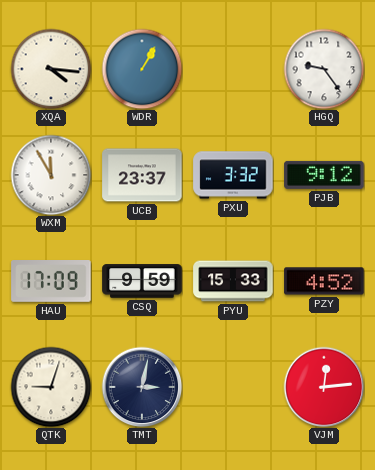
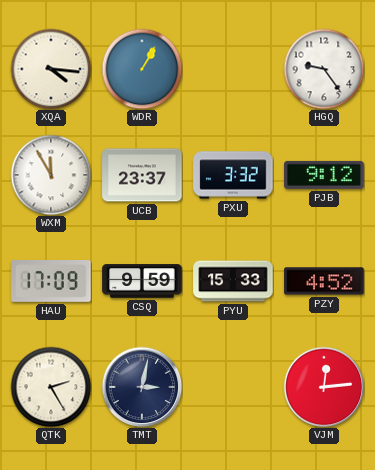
QTK: 9:03 -> 2:25
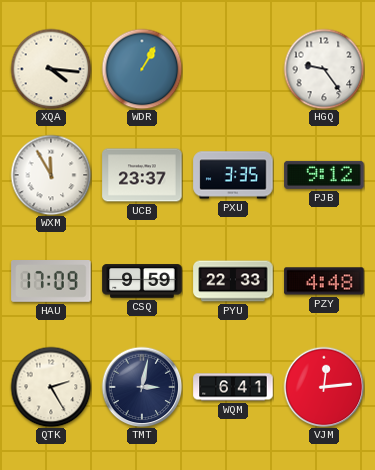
PXU: 3:32 -> 3:35
PYU: 15:33 -> 22:33
PZY: 4:52 -> 4:48
WQM: none -> 6:41
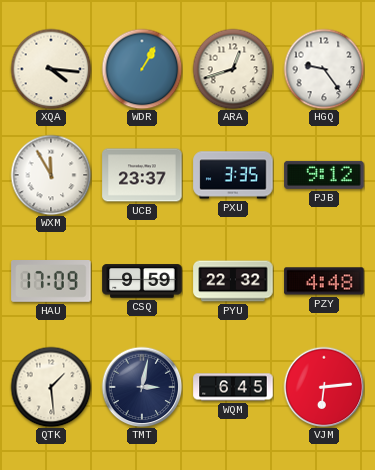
ARA: none -> 12:42
PYU: 22:33 -> 22:32
QTK: 2:25 -> 1:29
WQM: 6:41 -> 6:45
VJM: 12:14 -> 6:14
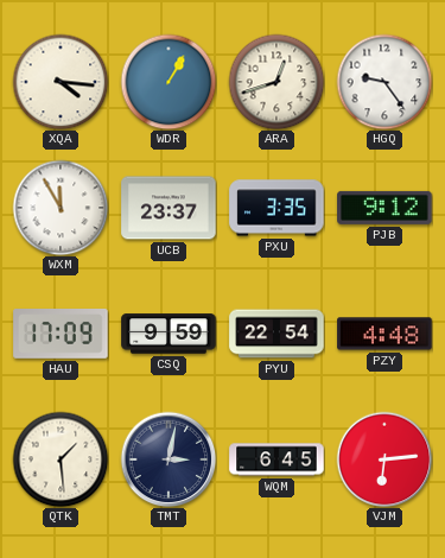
PYU: 22:32 -> 22:54
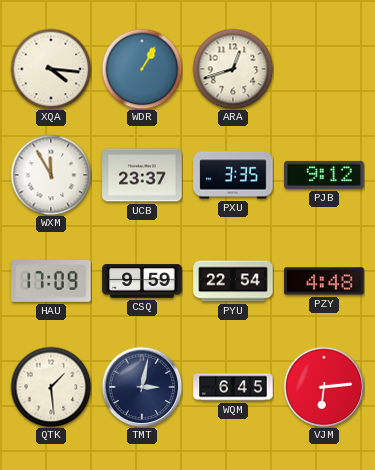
HGQ: 9:24 -> none
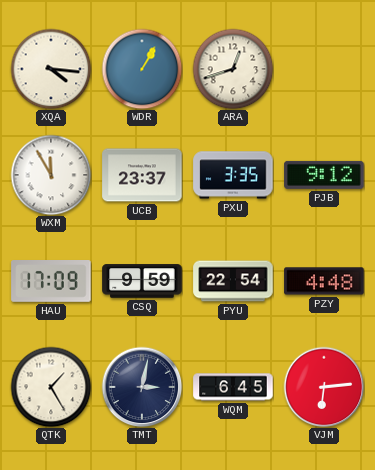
QTK: 1:29 -> 1:25
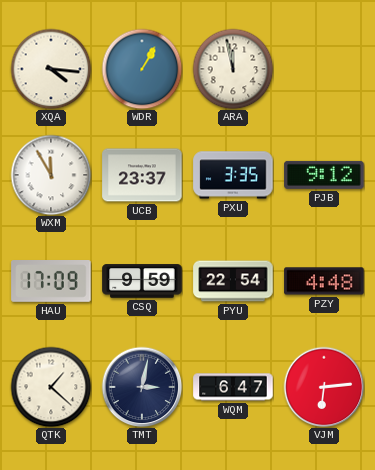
ARA: 12:42 -> 11:58
QTK: 1:25 -> 1:22
WQM: 6:45 -> 6:47
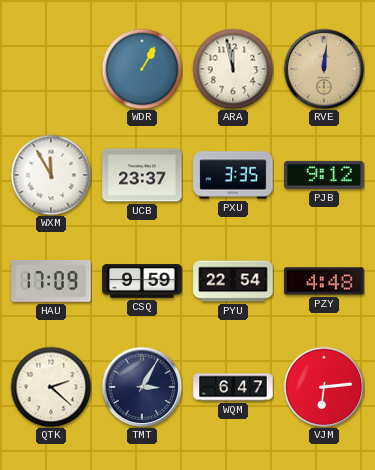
XQA: 4:16 -> none
RVE: none -> 12:01
QTK: 1:22 -> 2:22
TMT: 3:02 -> 3:05
